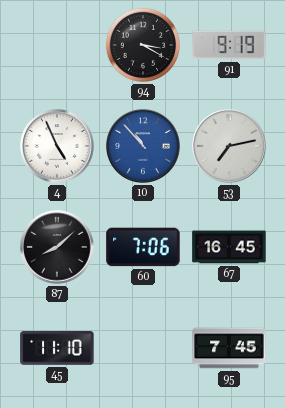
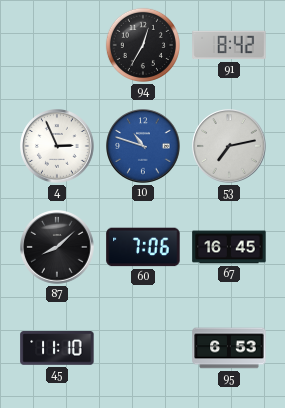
94: 3:20 -> 12:35
91: 9:19 -> 8:42
4: 4:56 -> 2:56
10: 10:53 -> 10:48
95: 7:45 -> 6:53
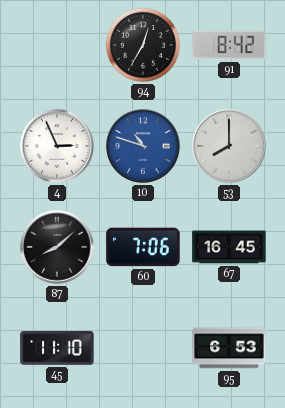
53: 7:13 -> 8:00
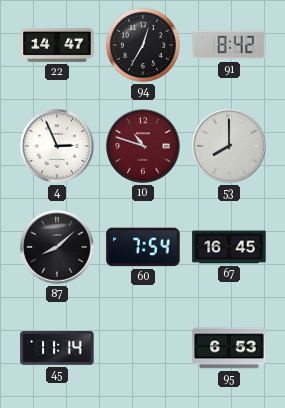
22: none -> 14:47
10 dial: blue -> burgundy
60: 7:06 -> 7:54
45: 11:10 -> 11:14
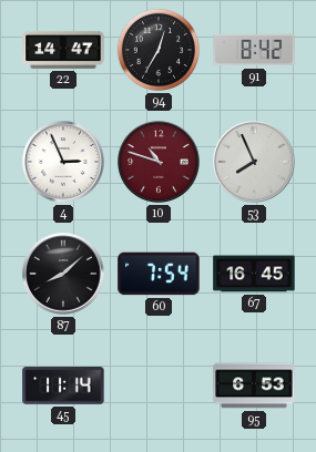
53: 8:00 -> 7:56
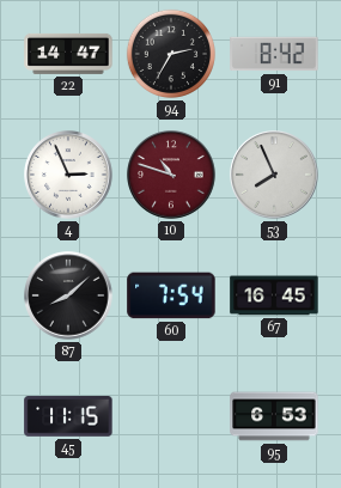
94: 12:35 -> 2:35
45: 11:14 -> 11:15
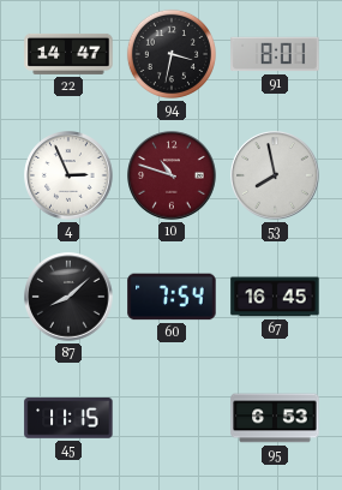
94: 2:35 -> 3:32
91: 8:42 -> 8:01
53: 7:56 -> 7:58
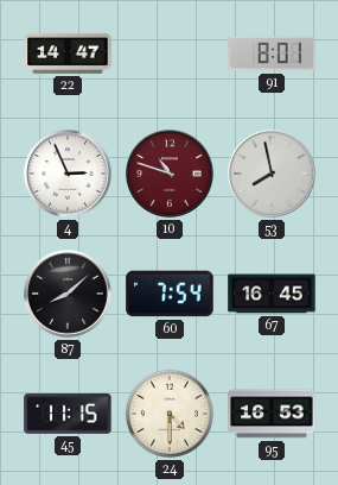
94: 3:32 -> none
24: none -> 4:30
95: 6:53 -> 16:53
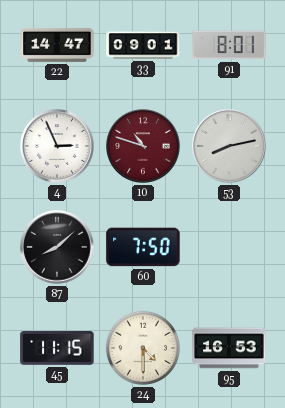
33: none -> 09:01
53: 7:58 -> 8:13
60: 7:54 -> 7:50
67: 16:45 -> none
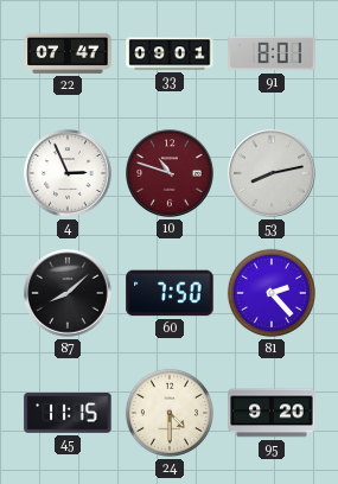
22: 14:47 -> 07:47
81: none -> 2:23
95: 16:53 -> 9:20
